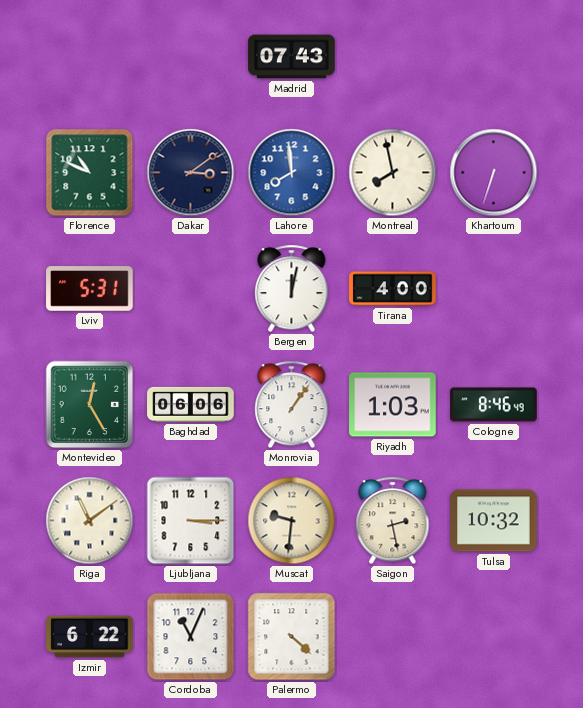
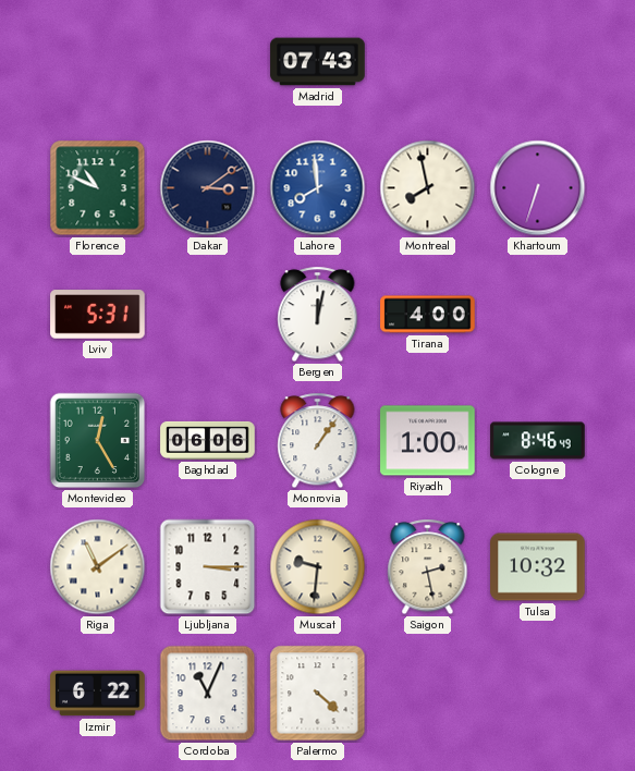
Riyadh: 1:03 -> 1:00
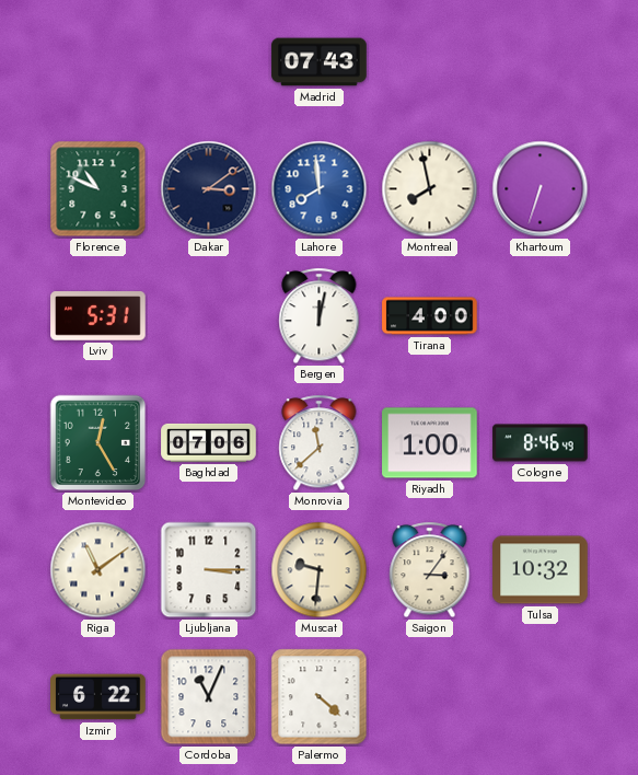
Baghdad: 06:06 -> 07:06
Monrovia: 1:06 -> 11:38
Saigon: 2:28 -> 3:06
